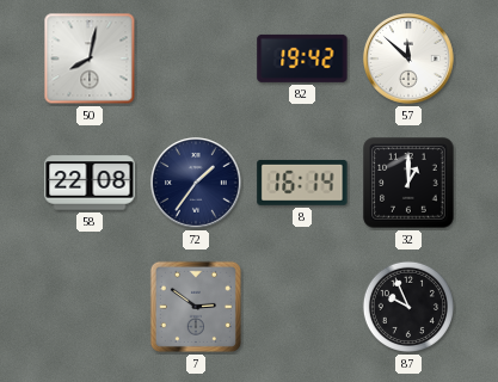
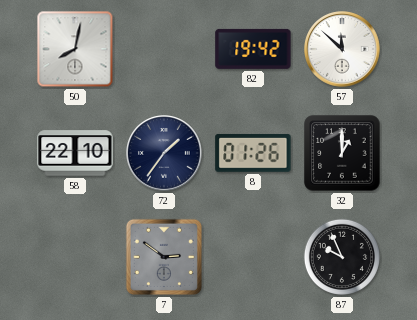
58: 22:08 -> 22:10
8: 16:14 -> 01:26
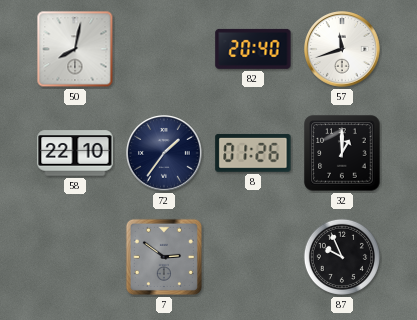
82: 19:42 -> 20:40
57: 11:52 -> 11:42
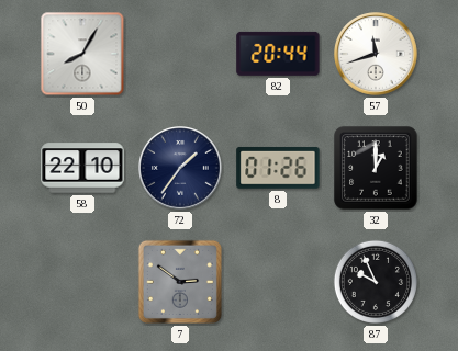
50: 8:02 -> 8:05
82: 20:40 -> 20:44
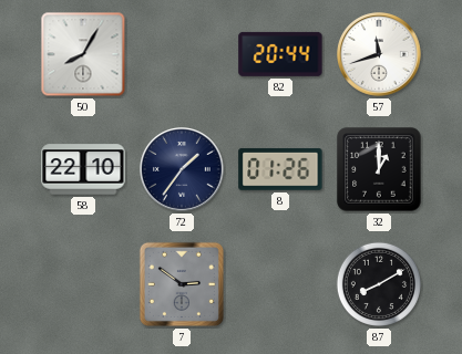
87: 9:56 -> 8:10
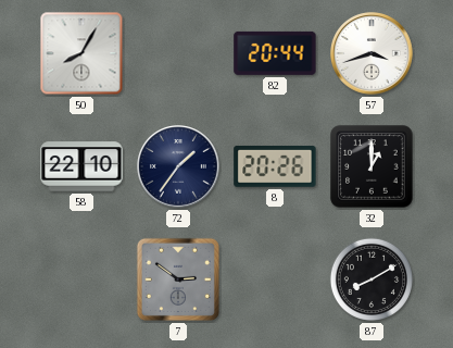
57: 11:42 -> 3:42
8: 01:26 -> 20:26
